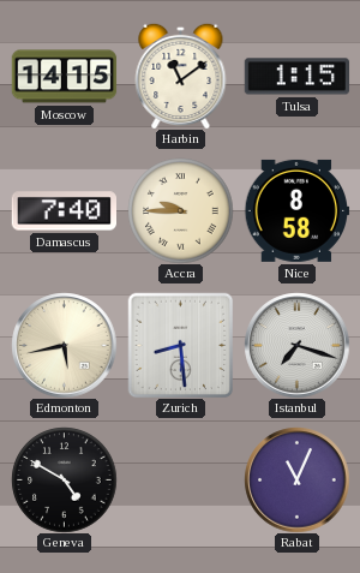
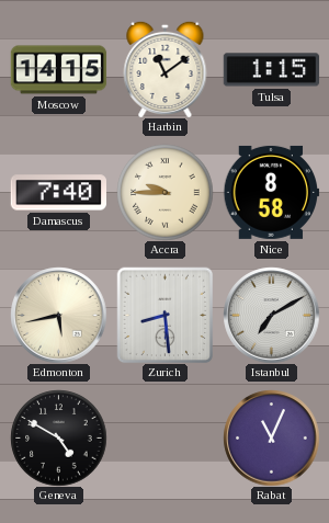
Istanbul: 7:18 -> 7:10
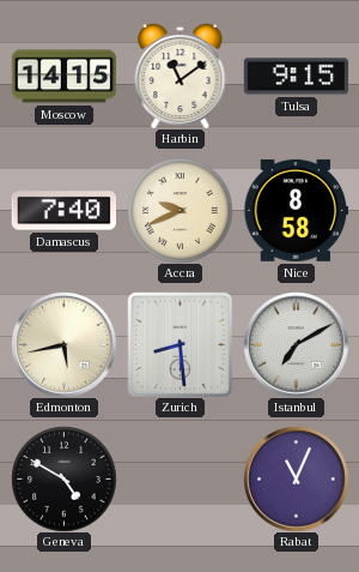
Tulsa: 1:15 -> 9:15
Accra: 9:45 -> 9:41
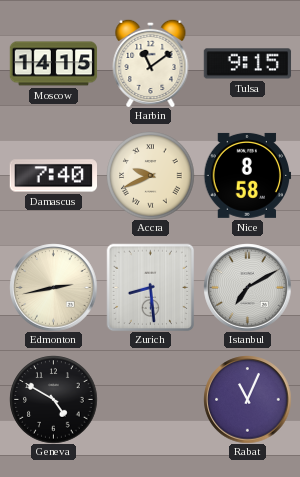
Edmonton: 5:43 -> 2:43
